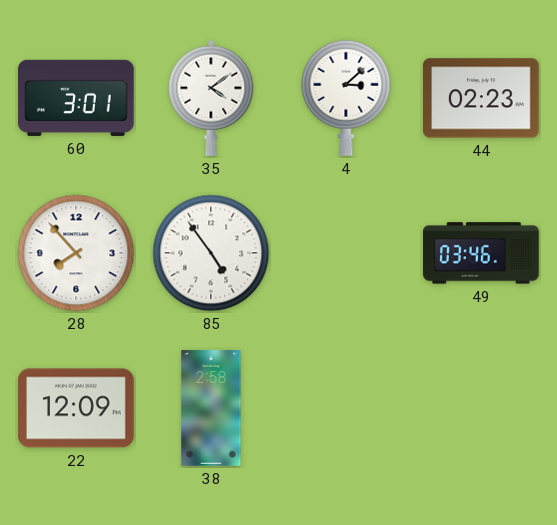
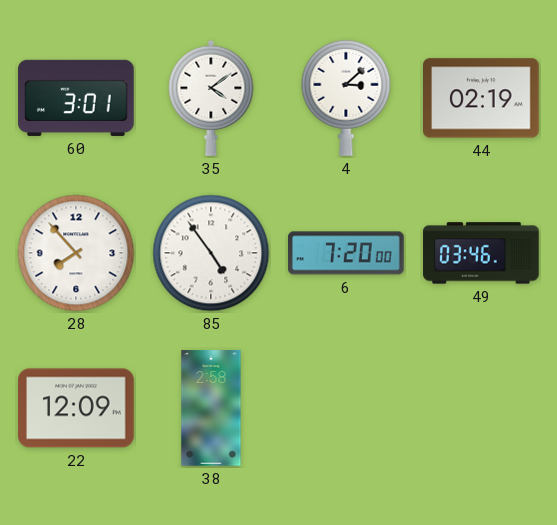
44: 02:23 -> 02:19
6: none -> 7:20
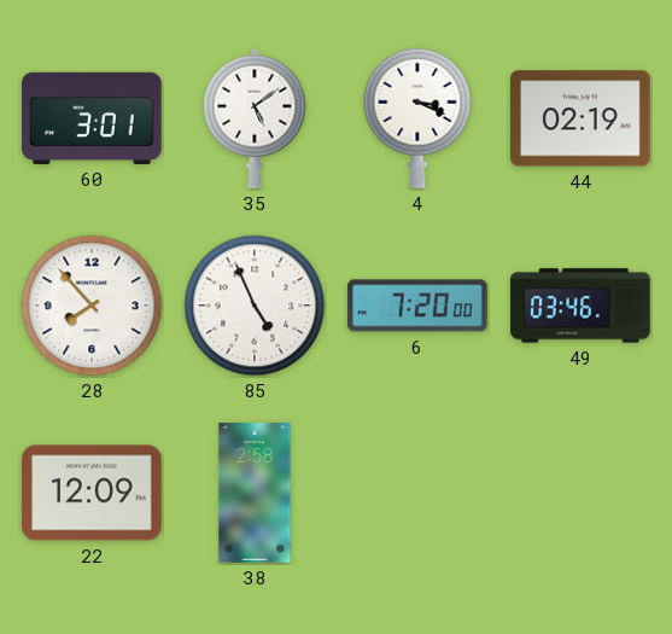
35: 4:09 -> 5:09
4: 3:08 -> 3:19
85: 4:54 -> 4:56
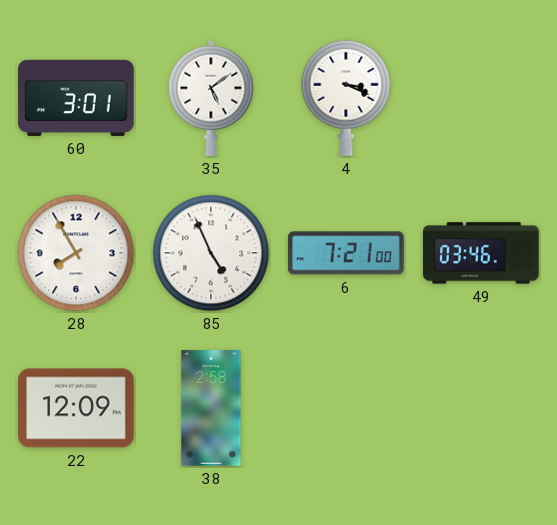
44: 02:19 -> none
28: 7:53 -> 7:55
6: 7:20 -> 7:21
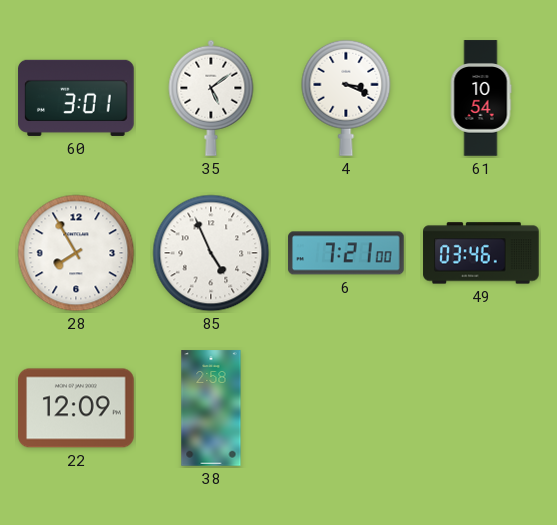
61: none -> 10:54
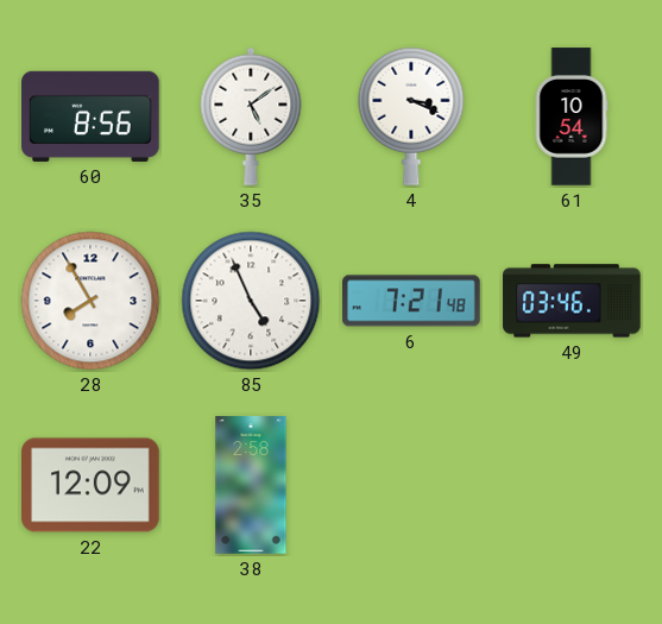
60: 3:01 -> 8:56
6: 7:21:00 -> 7:21:48
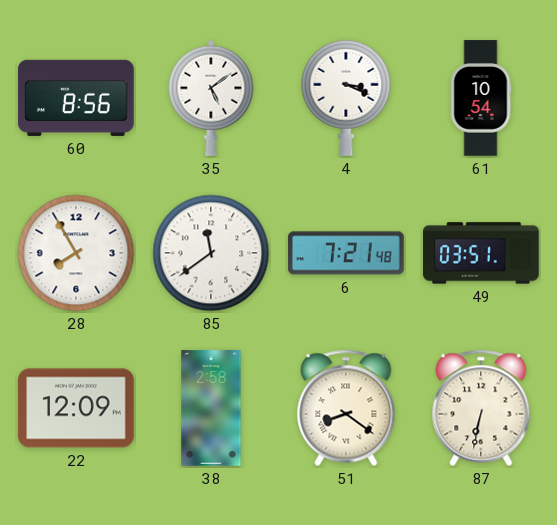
85: 4:56 -> 11:39
49: 03:46 -> 03:51
51: none -> 8:21
87: none -> 6:32
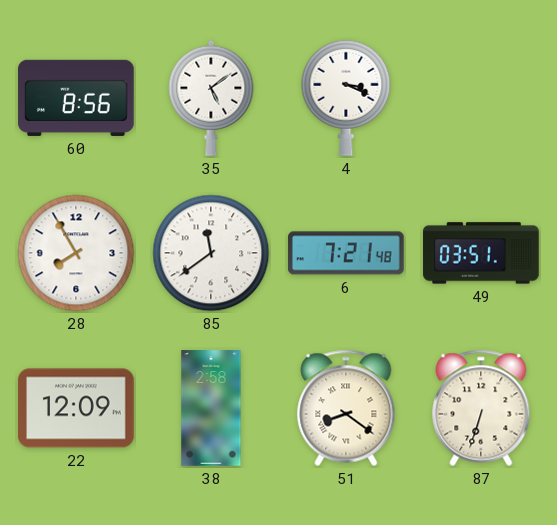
61: 10:54 -> none
87: 6:32 -> 6:33
